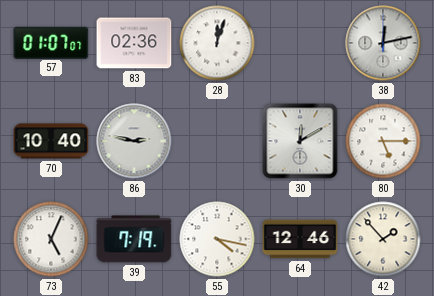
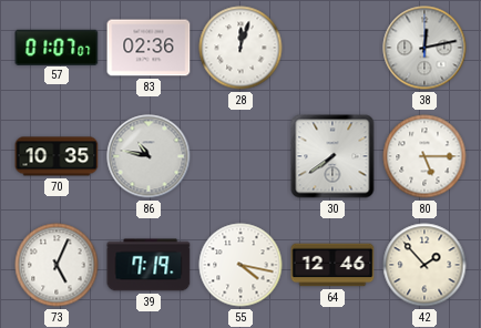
70: 10:40 -> 10:35
86: 2:47 -> 10:47
30: 12:10 -> 7:39
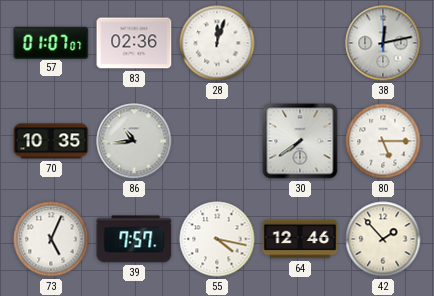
86: 10:47 -> 10:44
39: 7:19 -> 7:57
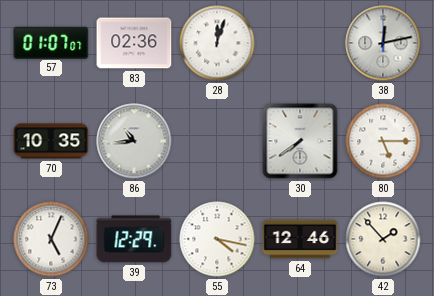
39: 7:57 -> 12:29
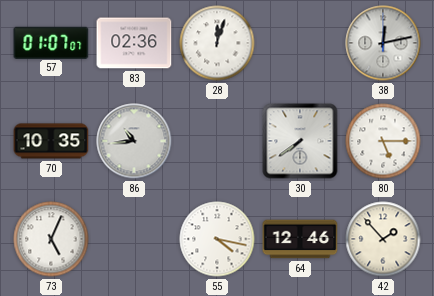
39: 12:29 -> none
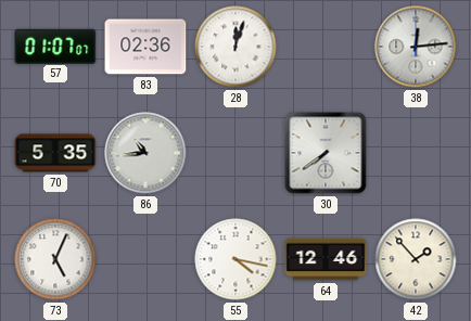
38: 12:13 -> 12:14
70: 10:35 -> 5:35
80: 5:15 -> none
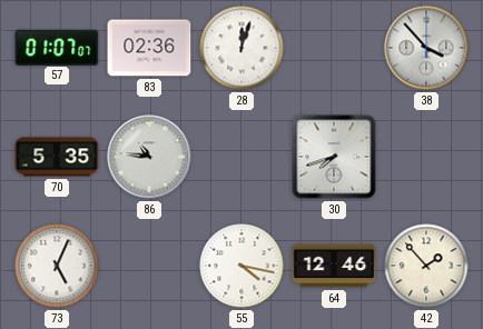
38: 12:14 -> 3:53
86: 10:44 -> 10:46
30: 7:39 -> 7:42
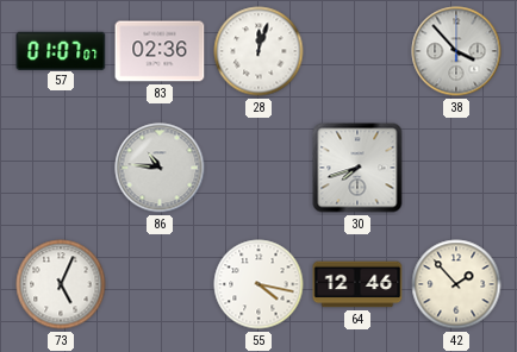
70: 5:35 -> none
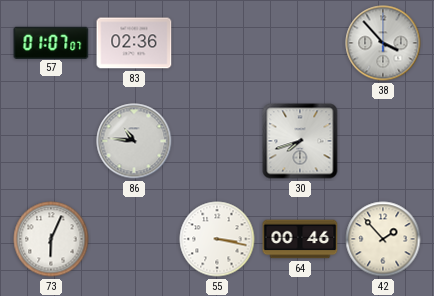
28: 12:03 -> none
73: 5:04 -> 6:04
55: 4:17 -> 3:17
64: 12:46 -> 00:46
